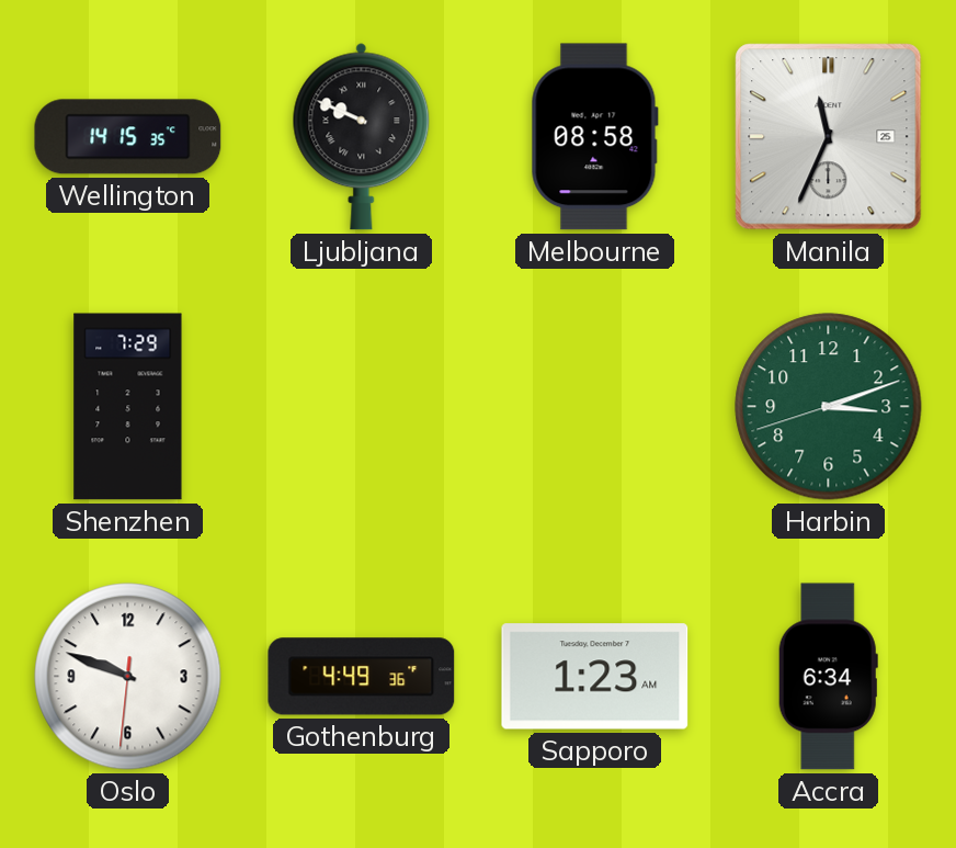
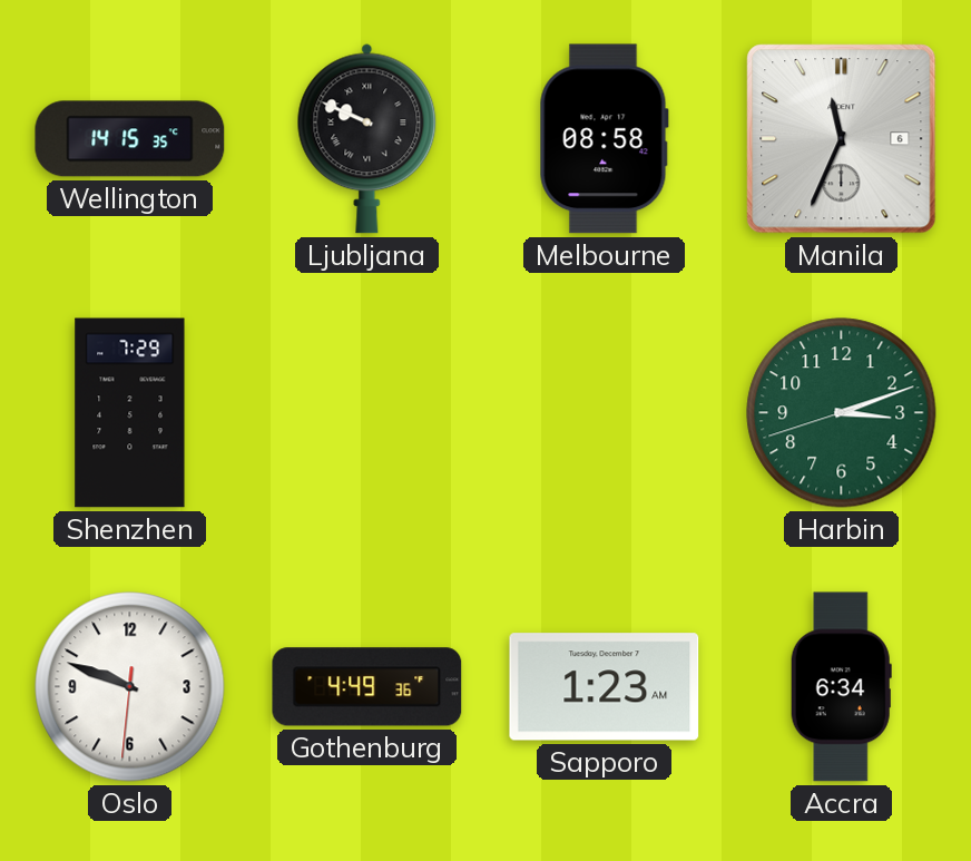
Manila date: 25 -> 6
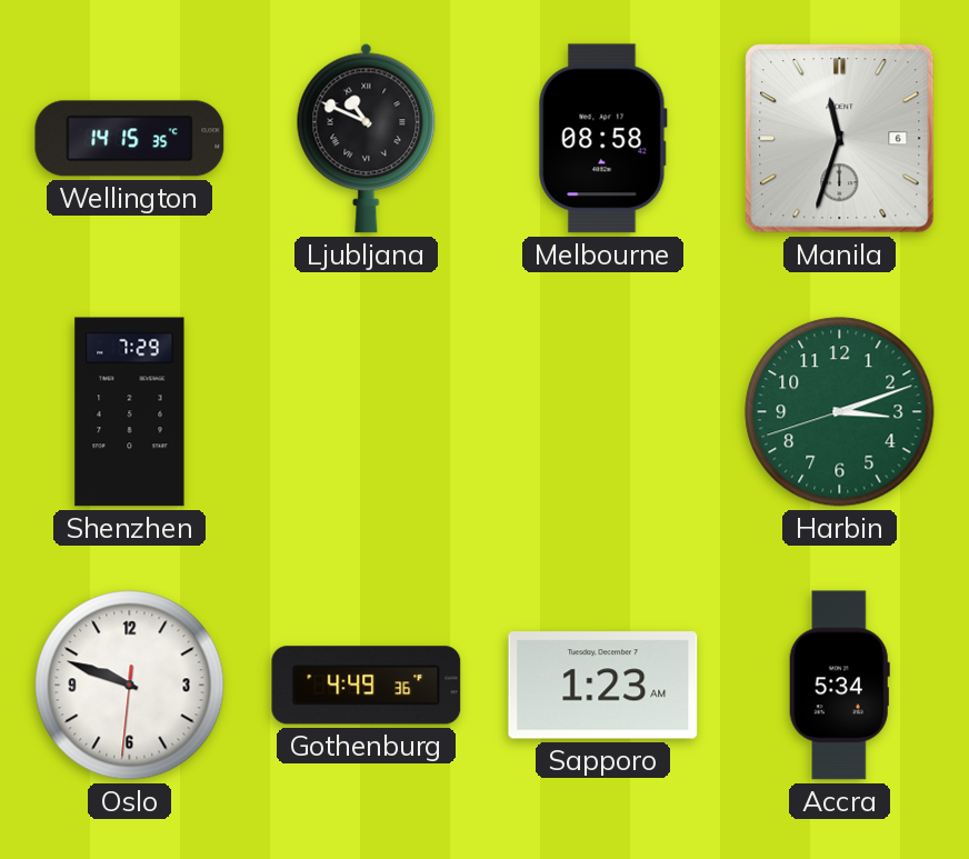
Ljubljana: 9:49 -> 10:49
Manila: 11:34 -> 11:33
Accra: 6:34 -> 5:34
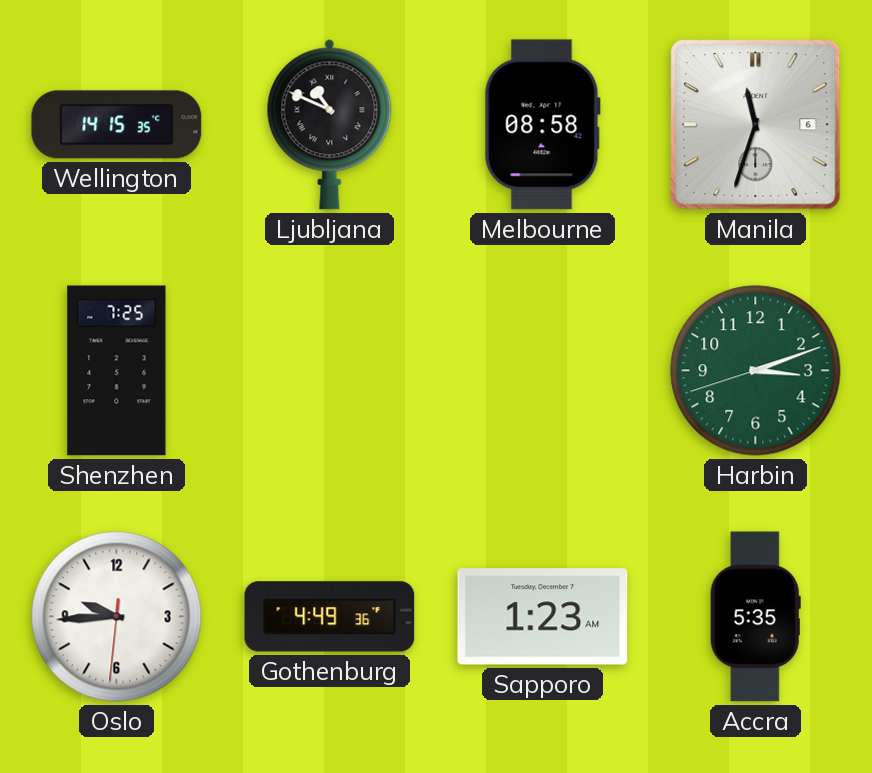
Shenzhen: 7:29 -> 7:25
Oslo: 9:48 -> 9:44
Accra: 5:34 -> 5:35
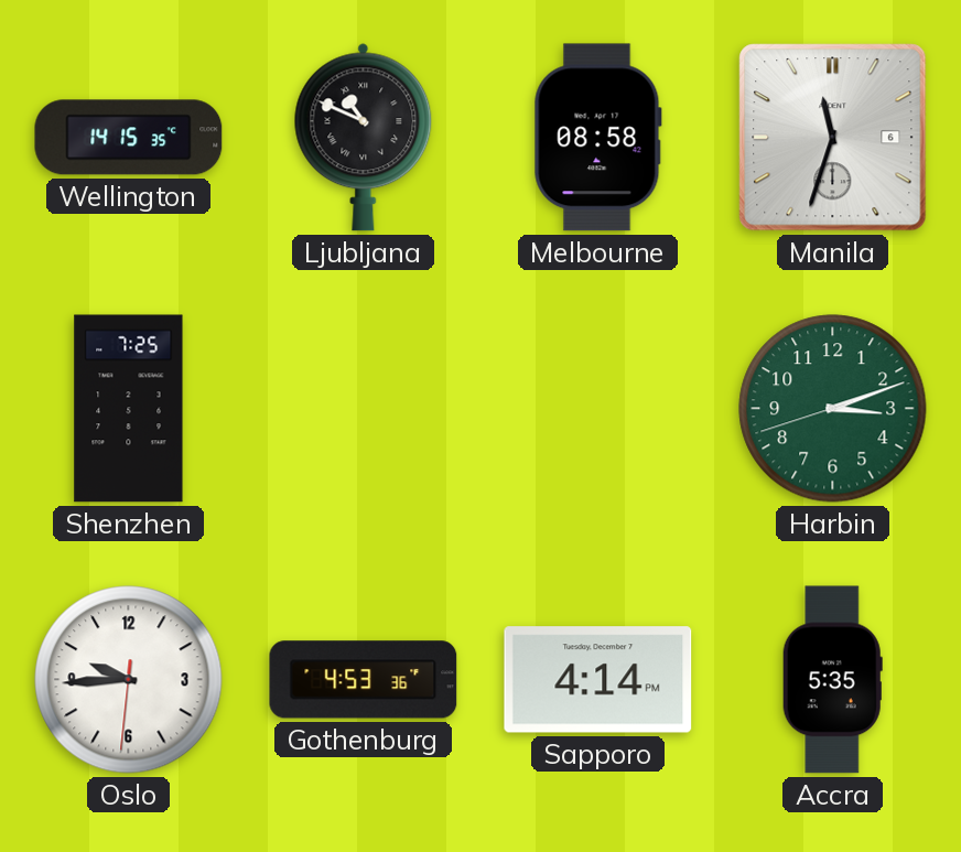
Gothenburg: 4:49 -> 4:53
Sapporo: 1:23 -> 4:14
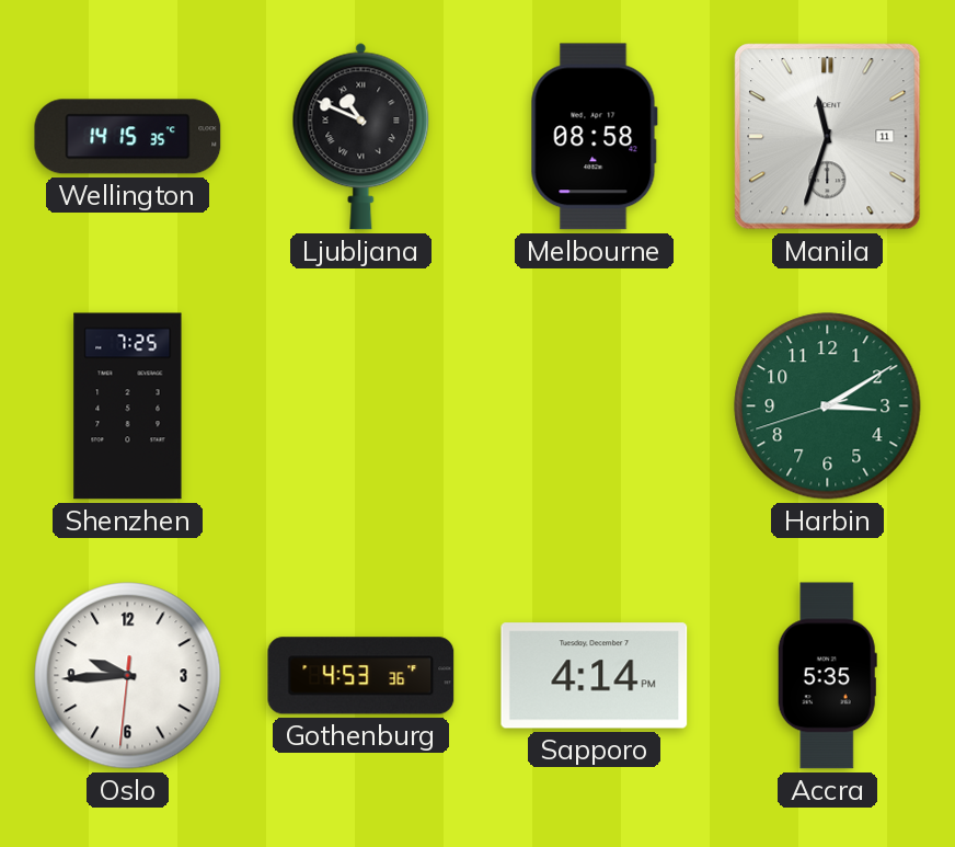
Manila date: 6 -> 11
Harbin: 3:11 -> 3:09
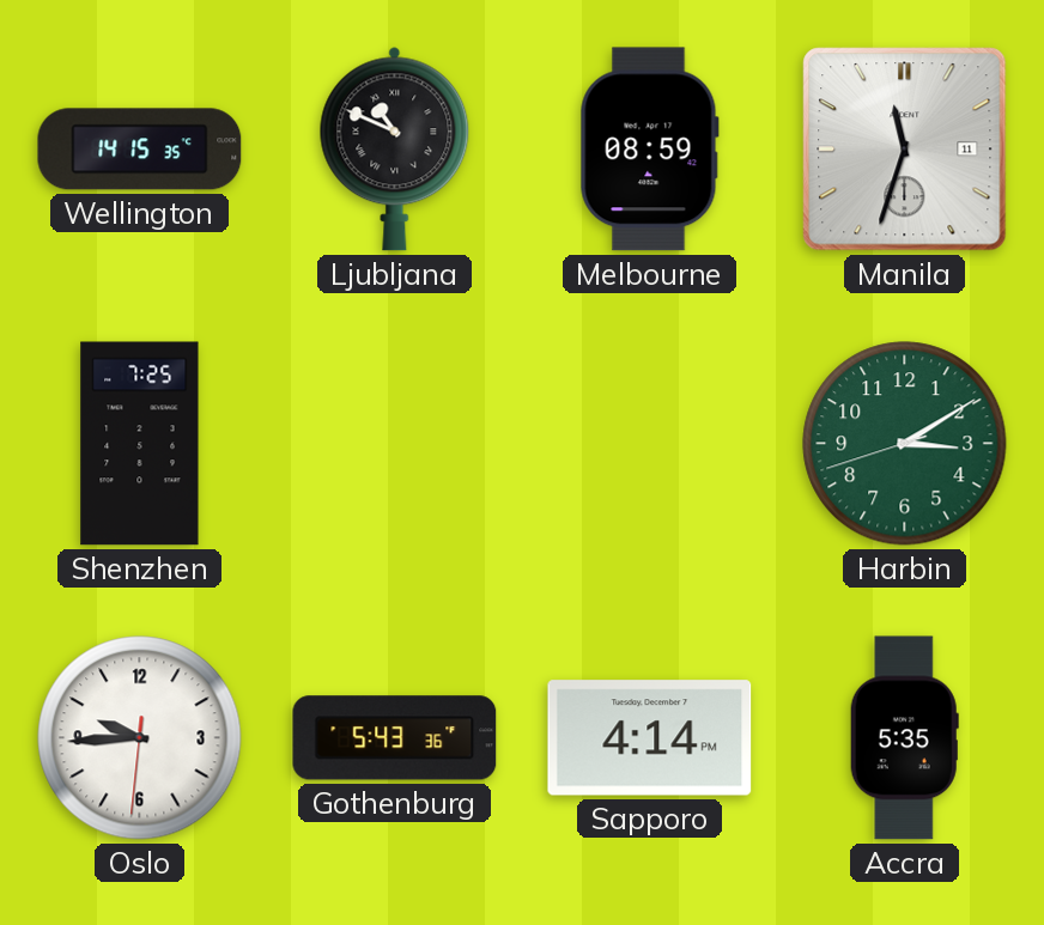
Melbourne: 08:58 -> 08:59
Gothenburg: 4:53 -> 5:43
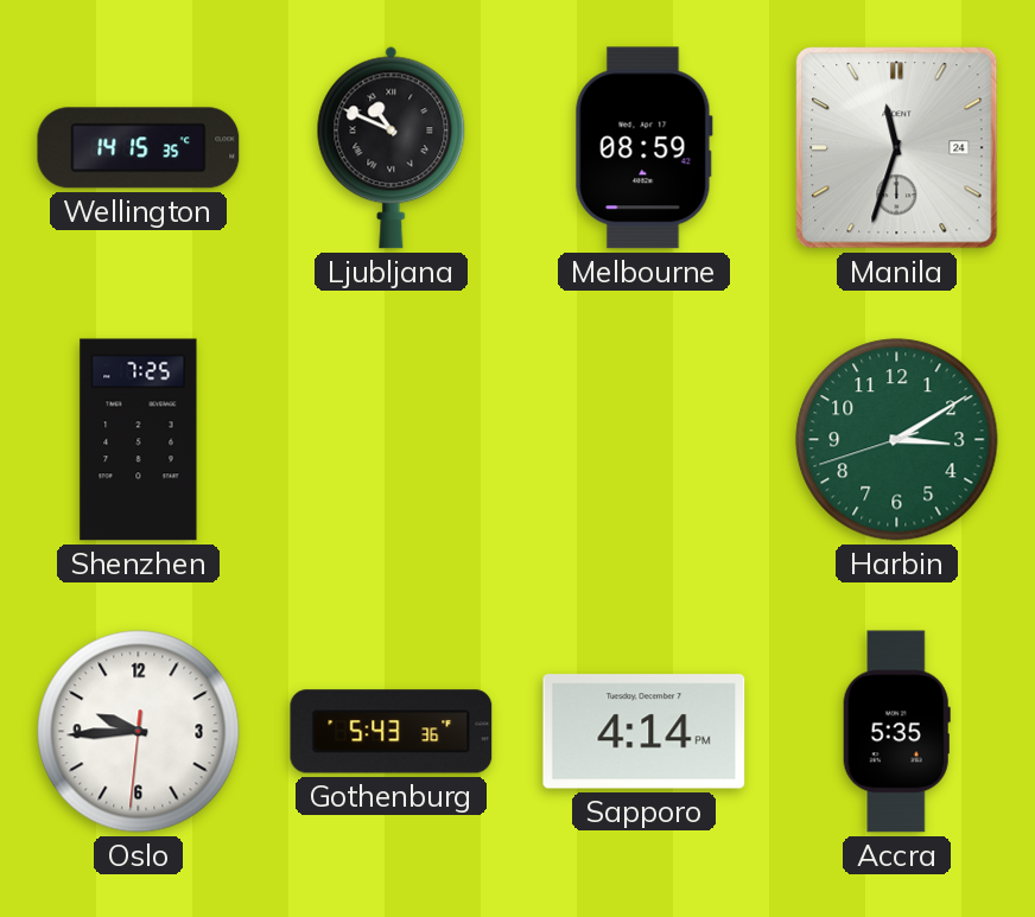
Manila date: 11 -> 24
